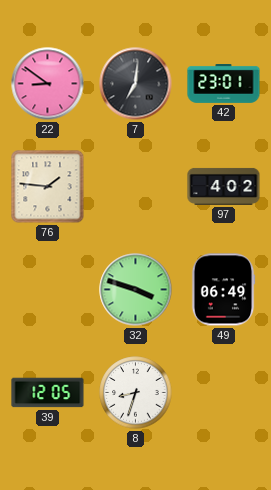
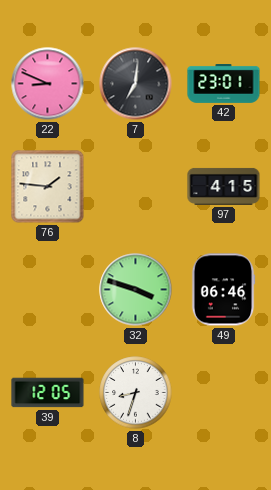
22: 8:51 -> 8:49
97: 4:02 -> 4:15
49: 06:49 -> 06:46
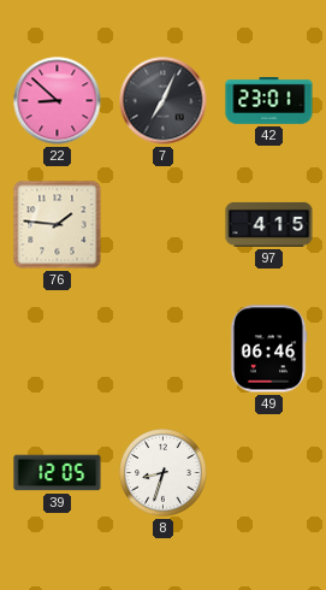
22: 8:49 -> 8:52
7: 7:01 -> 7:04
32: 3:48 -> none
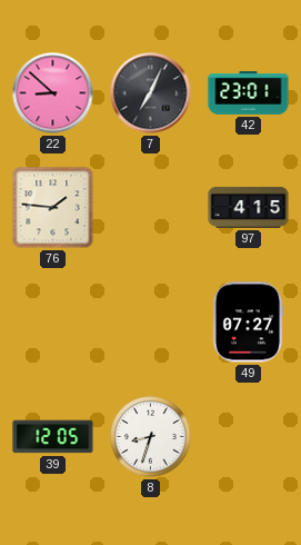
49: 06:46 -> 07:27
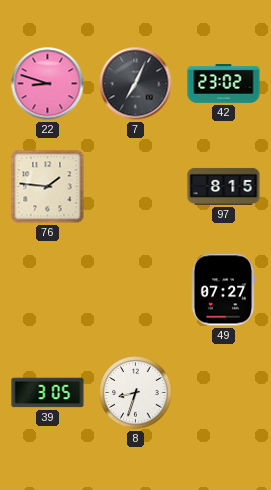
22: 8:52 -> 8:48
42: 23:01 -> 23:02
97: 4:15 -> 8:15
39: 12:05 -> 3:05
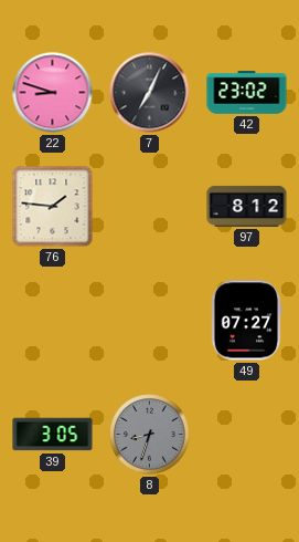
97: 8:15 -> 8:12
8 dial: white -> grey
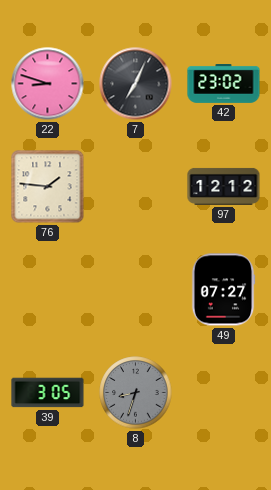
97: 8:12 -> 12:12
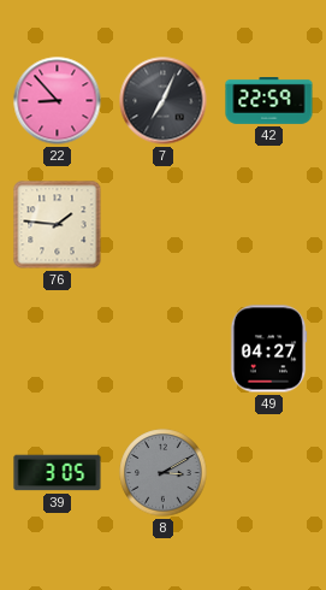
22: 8:48 -> 8:53
42: 23:02 -> 22:59
97: 12:12 -> none
49: 07:27 -> 04:27
8: 8:33 -> 3:10
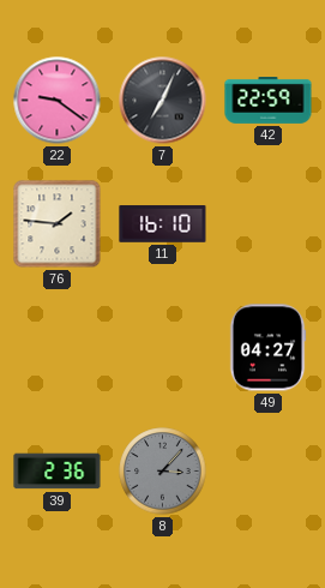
22: 8:53 -> 9:21
11: none -> 16:10
39: 3:05 -> 2:36
8: 3:10 -> 3:07
